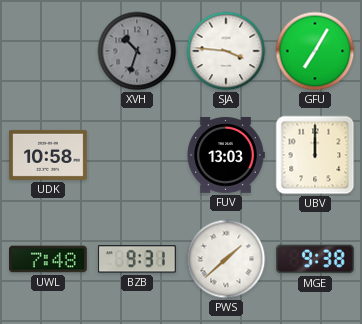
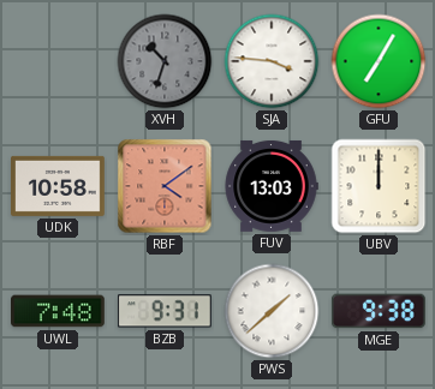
RBF: none -> 4:09
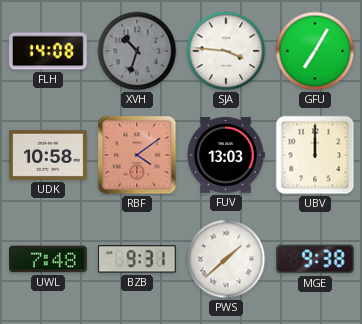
FLH: none -> 14:08
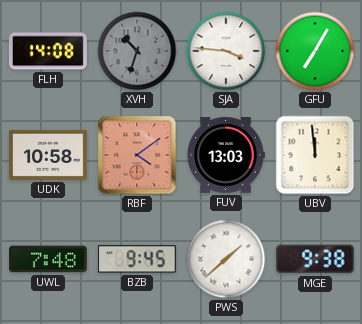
UBV: 12:00 -> 11:59
BZB: 9:31 -> 9:45
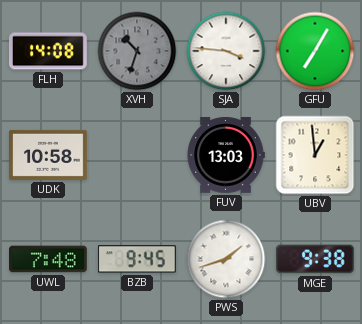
RBF: 4:09 -> none
UBV: 11:59 -> 12:59
PWS: 1:38 -> 1:42
